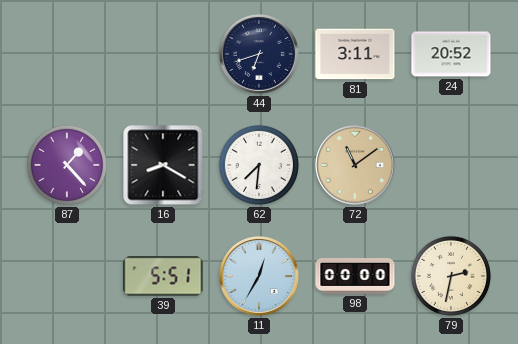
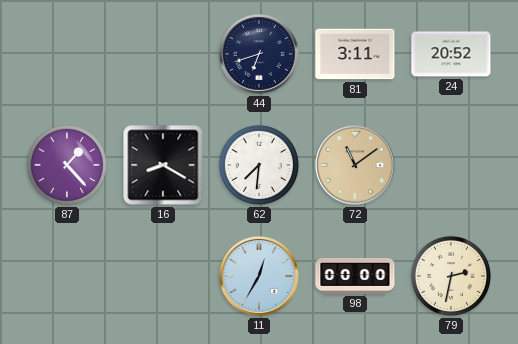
39: 5:51 -> none
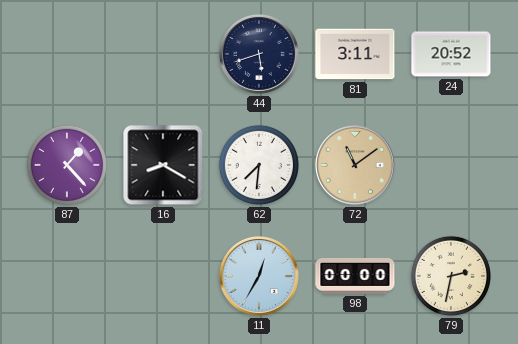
44: 6:42 -> 5:42
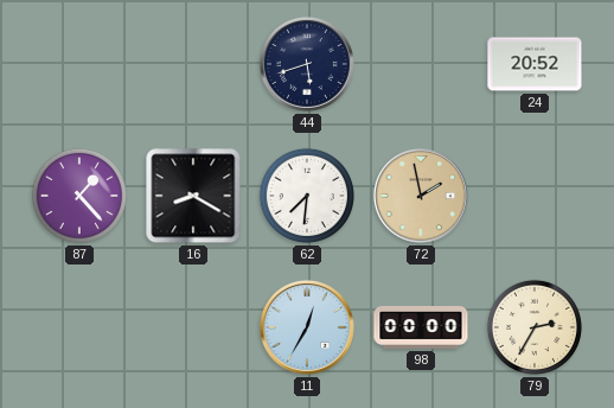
81: 3:11 -> none
72: 11:09 -> 1:58
79: 2:32 -> 2:35
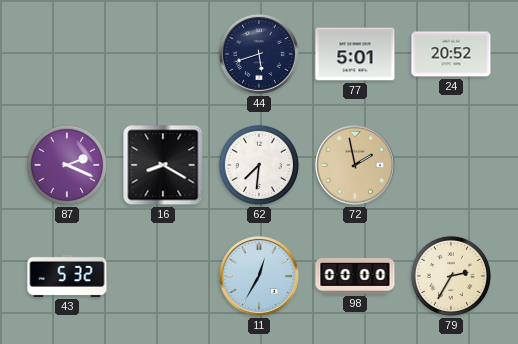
77: none -> 5:01
87: 1:23 -> 2:19
43: none -> 5:32
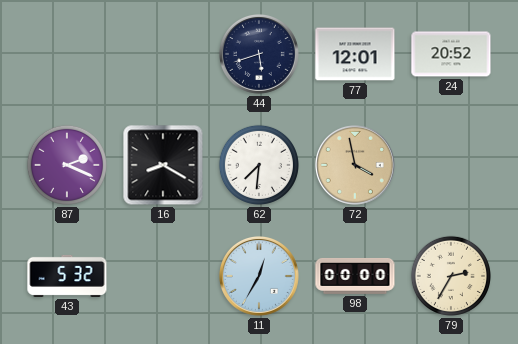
77: 5:01 -> 12:01
72: 1:58 -> 3:58
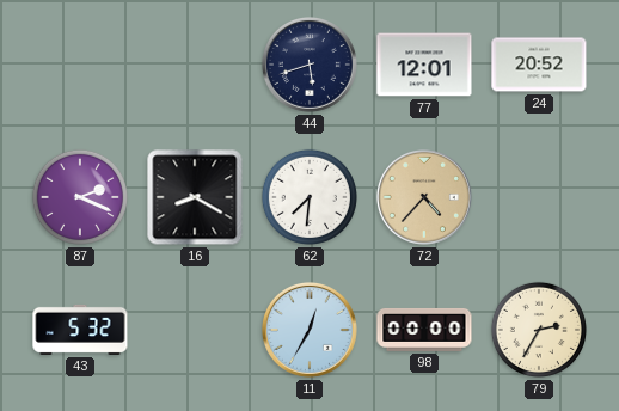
72: 3:58 -> 4:37
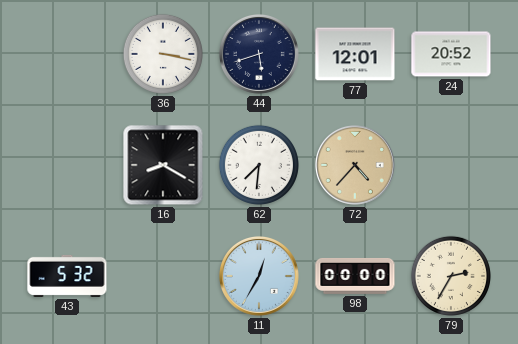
36: none -> 3:17
87: 2:19 -> none
